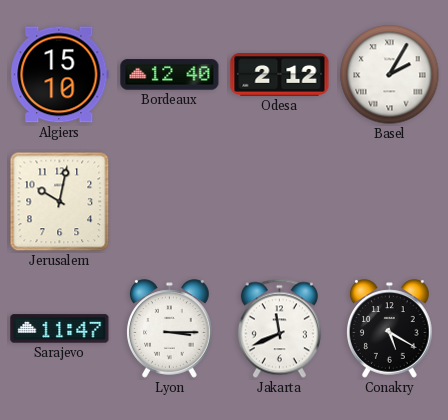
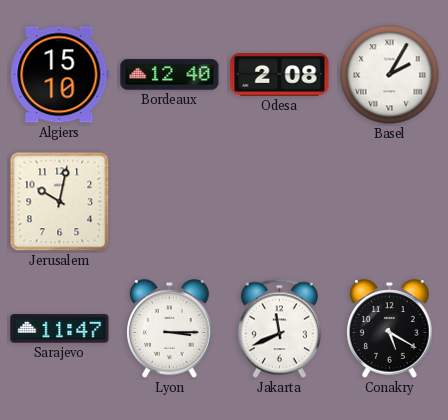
Odesa: 2:12 -> 2:08
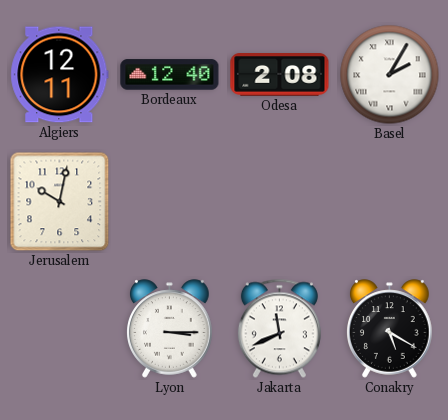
Algiers: 15:10 -> 12:11
Sarajevo: 11:47 -> none
